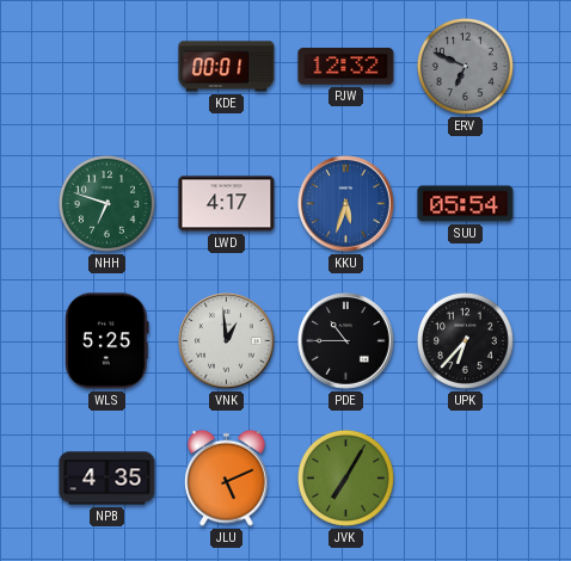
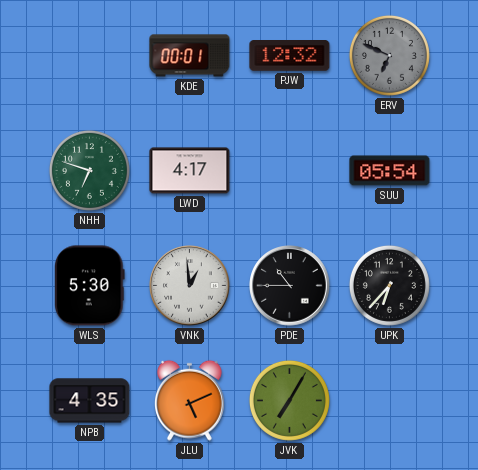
KKU: 5:33 -> none
WLS: 5:25 -> 5:30
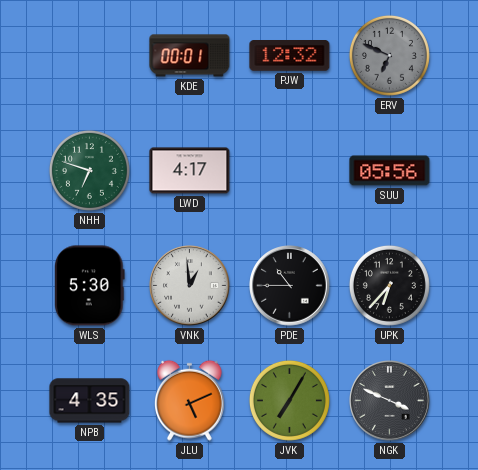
SUU: 05:54 -> 05:56
NGK: none -> 3:49
